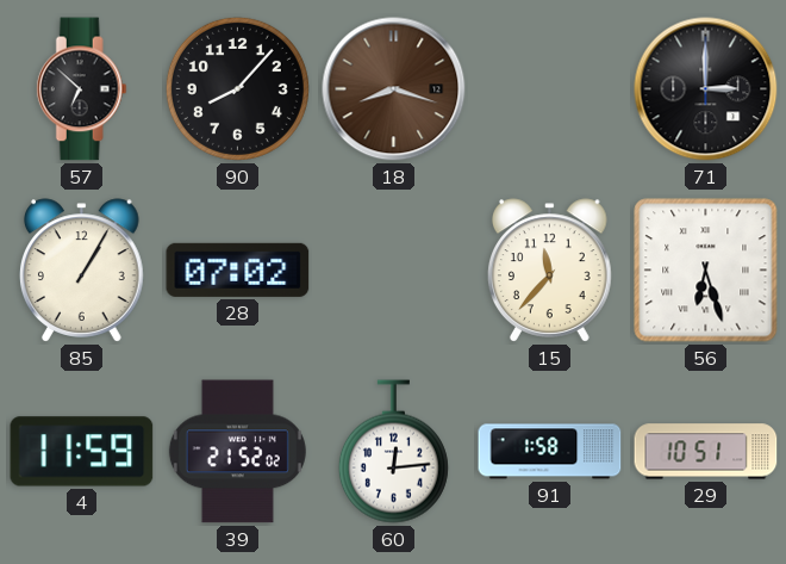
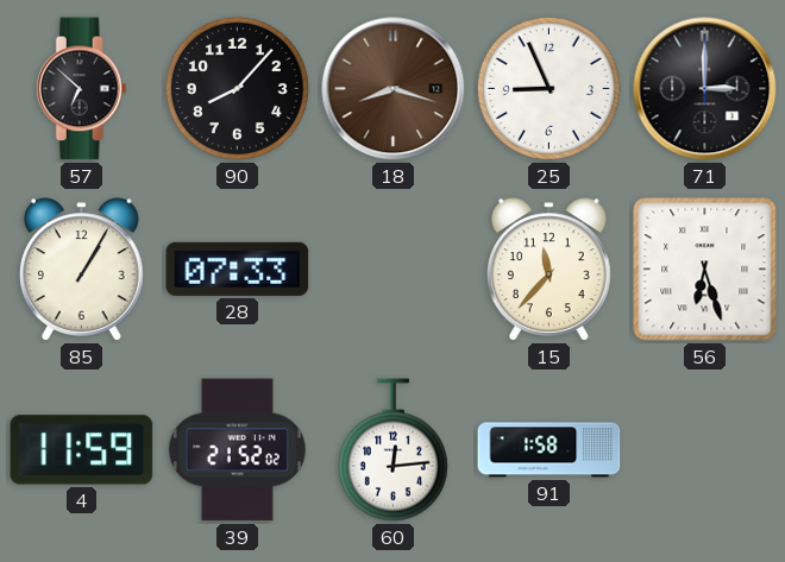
25: none -> 8:56
28: 07:02 -> 07:33
29: 10:51 -> none
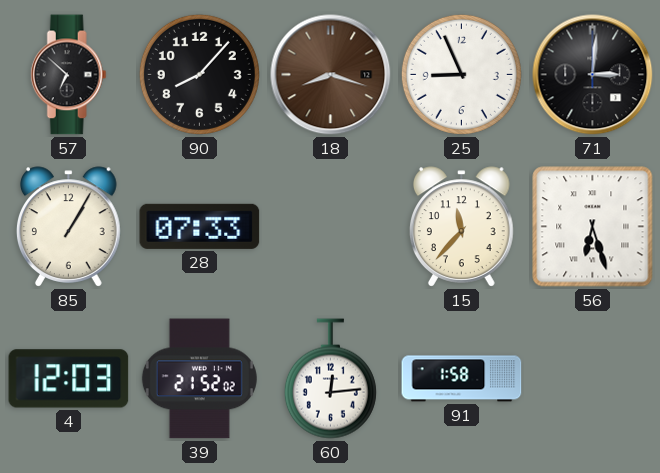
71: 3:00 -> 3:01
4: 11:59 -> 12:03
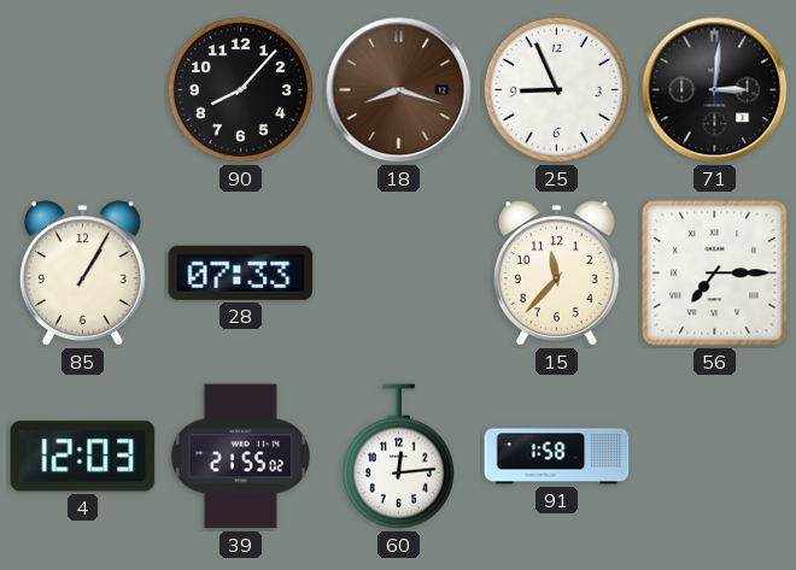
57: 6:52 -> none
56: 6:27 -> 7:15
39: 21:52 -> 21:55
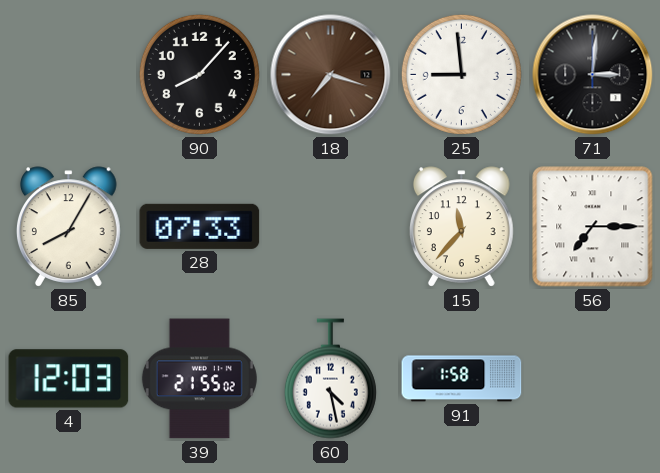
18: 8:18 -> 7:18
25: 8:56 -> 8:59
85: 1:05 -> 8:05
60: 12:14 -> 4:28
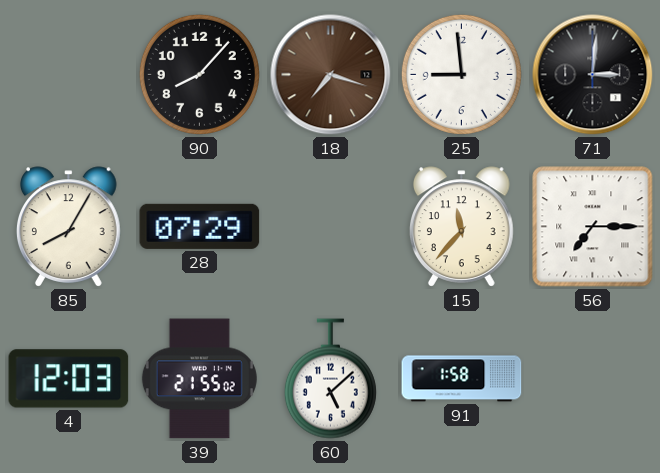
28: 07:33 -> 07:29
60: 4:28 -> 5:08
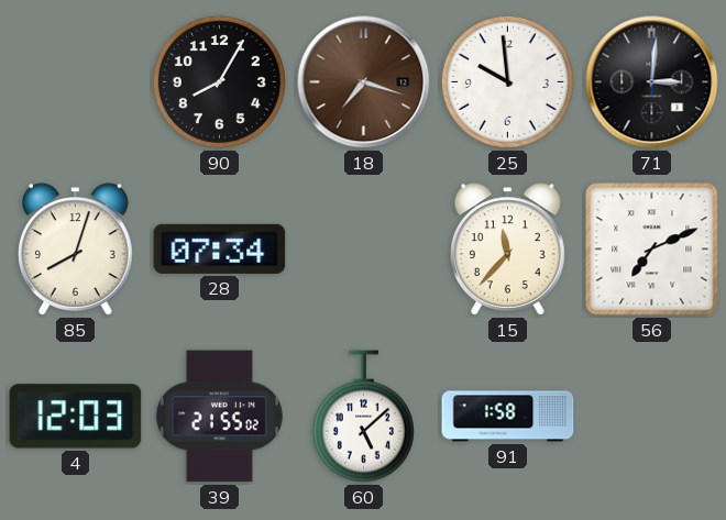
90: 8:07 -> 8:05
25: 8:59 -> 9:59
85: 8:05 -> 8:03
28: 07:29 -> 07:34
56: 7:15 -> 7:11
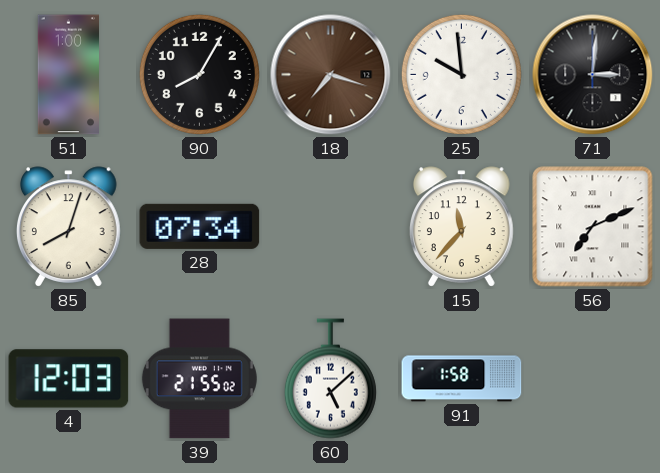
51: none -> 1:00
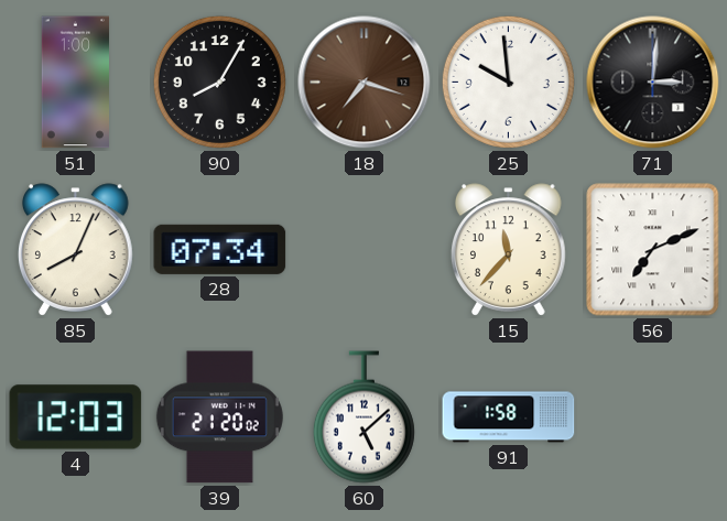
85: 8:03 -> 8:04
39: 21:55 -> 21:20
